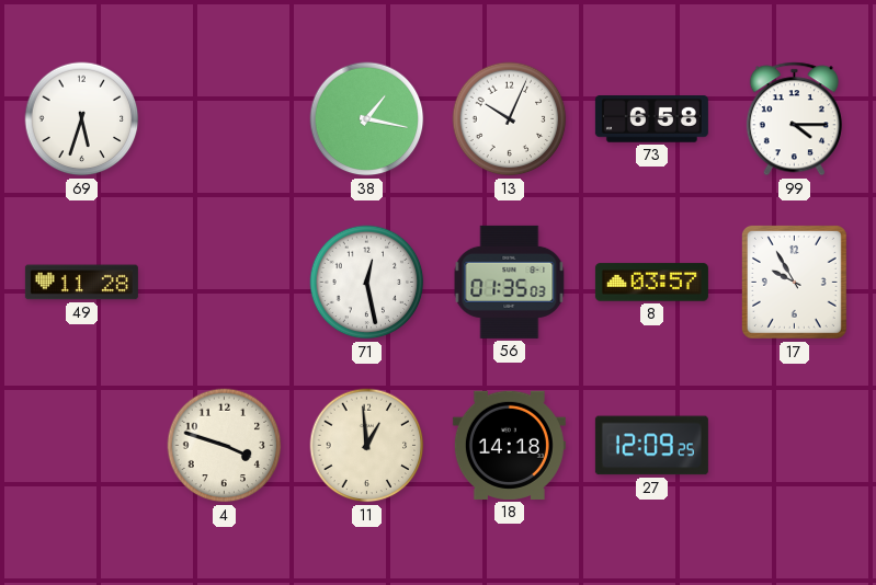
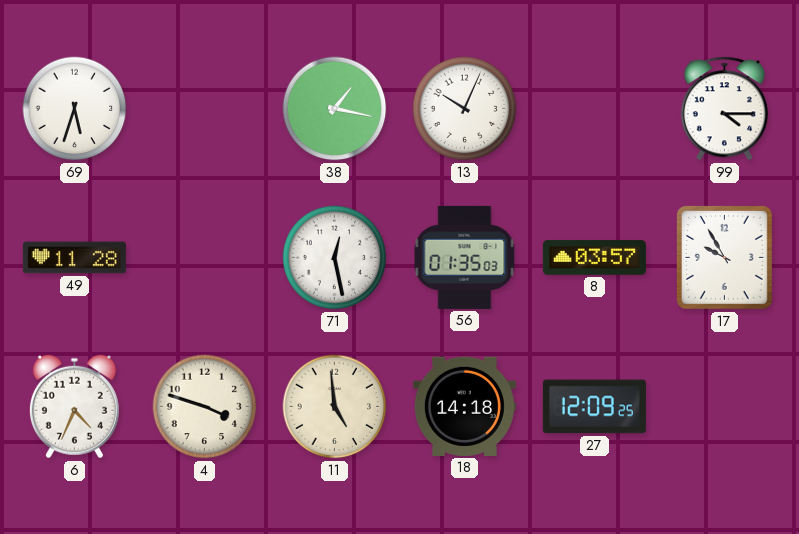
73: 6:58 -> none
6: none -> 4:34
11: 12:59 -> 4:59
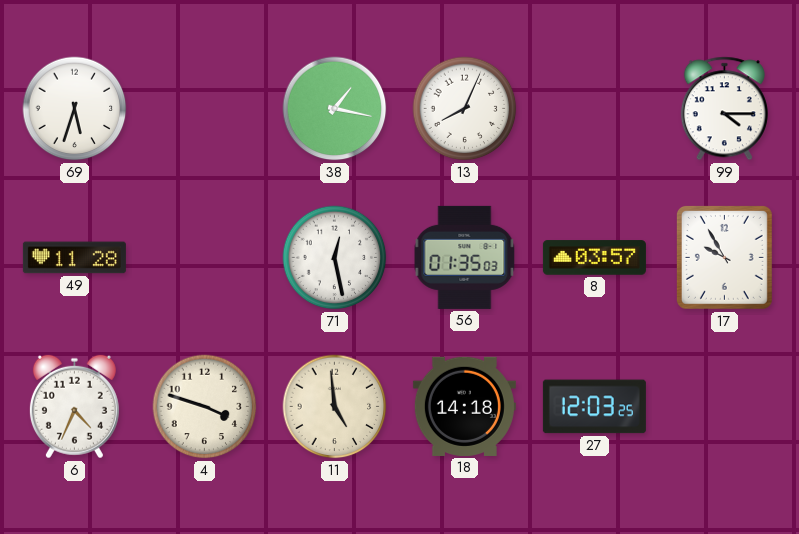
13: 10:04 -> 8:04
27: 12:09 -> 12:03
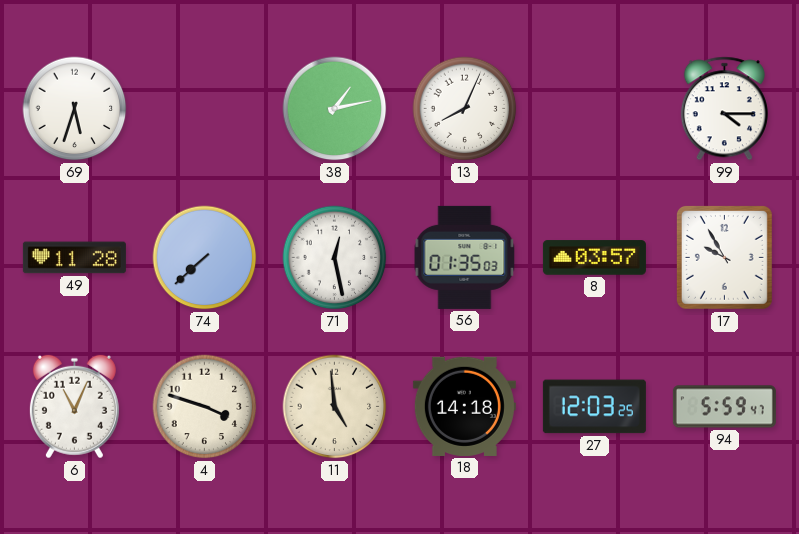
38: 1:17 -> 1:13
74: none -> 7:38
6: 4:34 -> 11:04
94: none -> 5:59
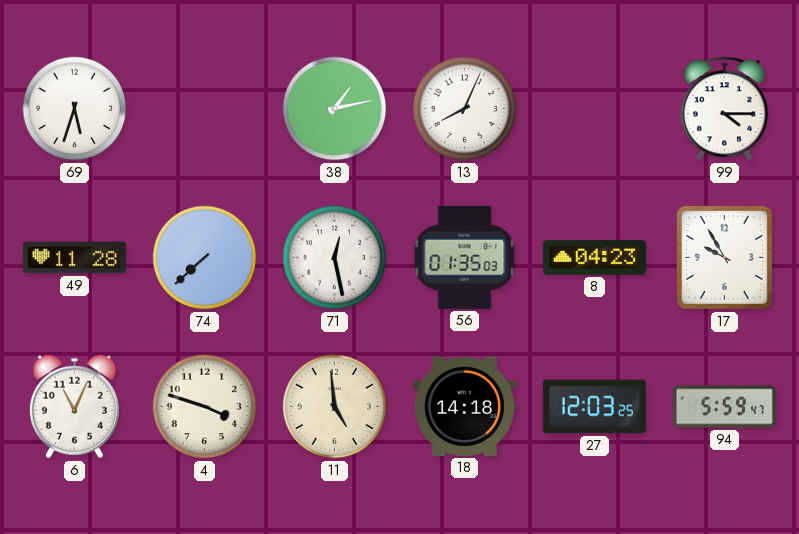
8: 03:57 -> 04:23
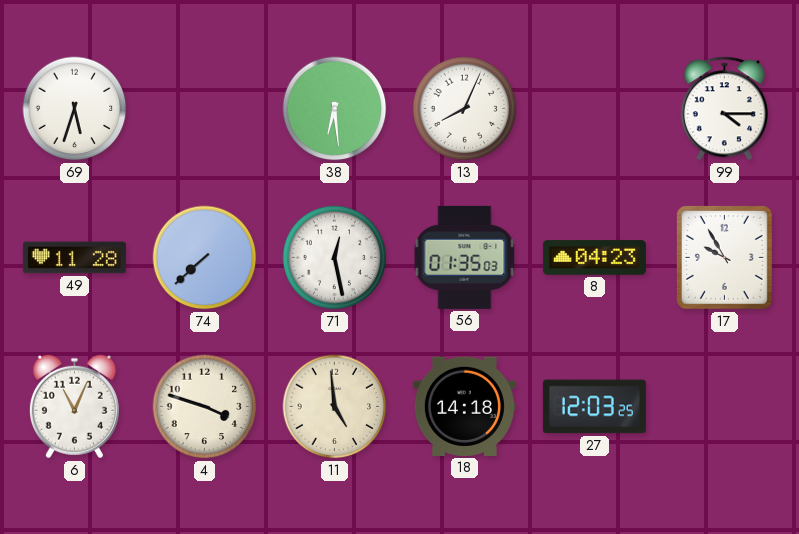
38: 1:13 -> 6:29
94: 5:59 -> none
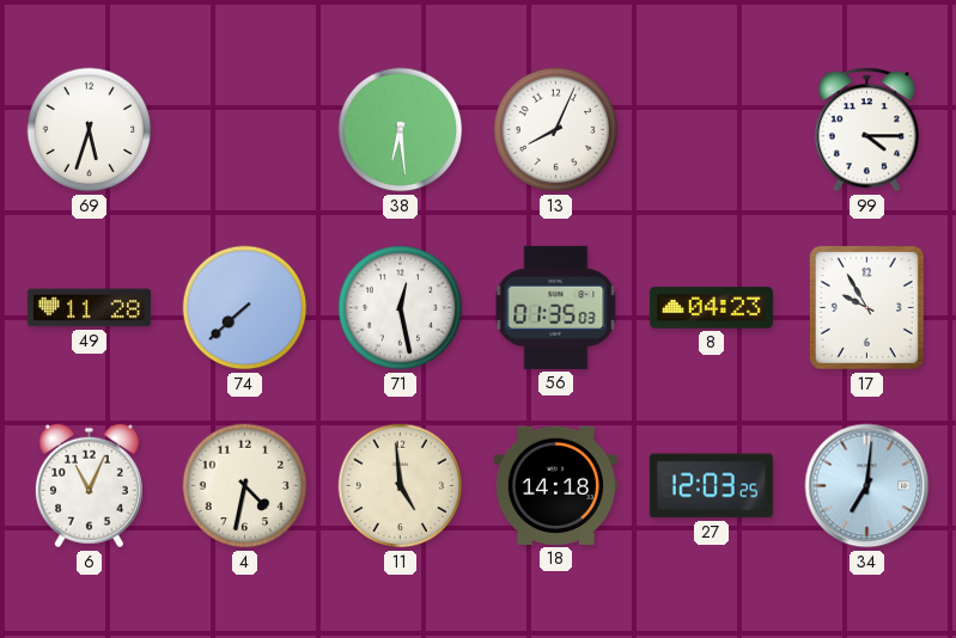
4: 3:48 -> 4:32
34: none -> 7:01
